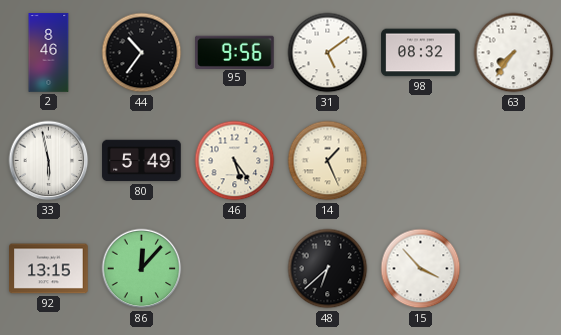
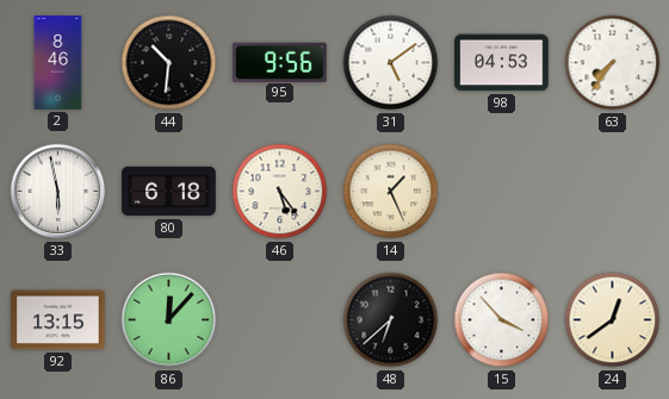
44: 10:36 -> 10:31
98: 08:32 -> 04:53
80: 5:49 -> 6:18
24: none -> 12:39
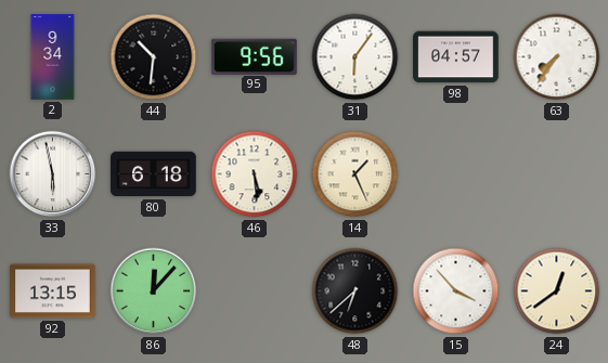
2: 8:46 -> 9:34
31: 5:09 -> 6:06
98: 04:53 -> 04:57
46: 5:24 -> 5:29
